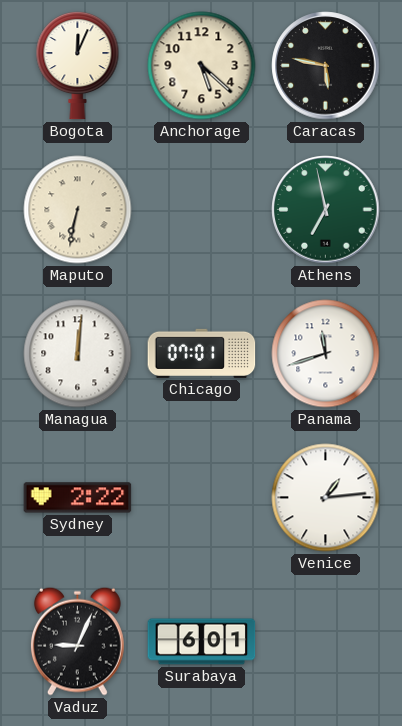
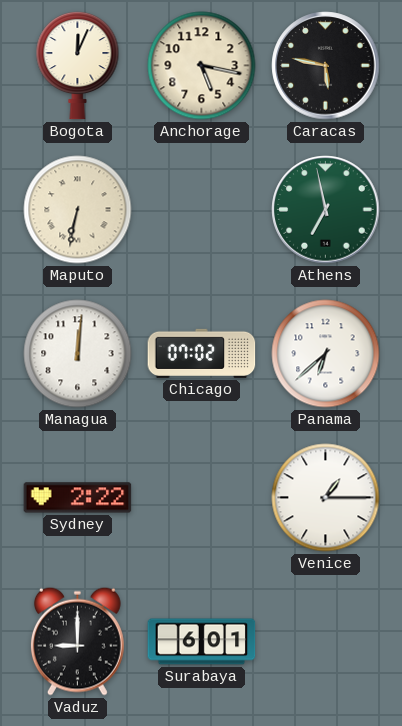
Anchorage: 5:22 -> 5:17
Chicago: 07:01 -> 07:02
Panama: 11:42 -> 6:38
Venice: 1:14 -> 1:15
Vaduz: 9:04 -> 9:00
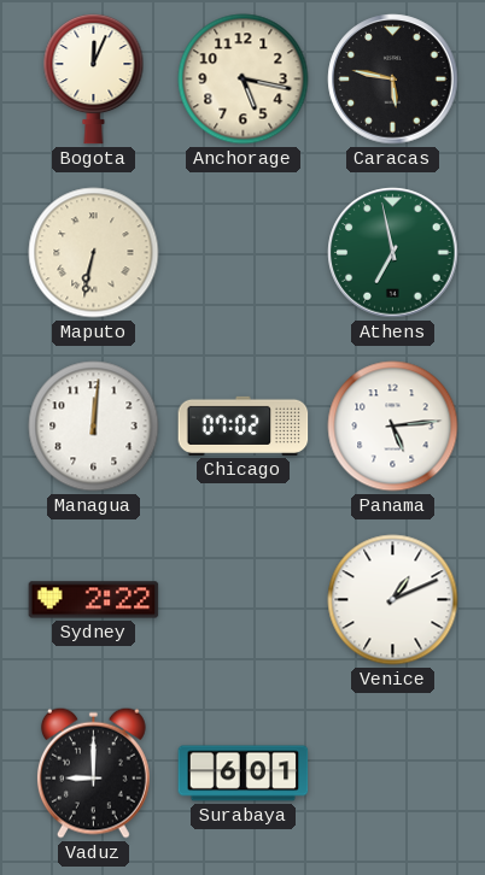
Panama: 6:38 -> 5:14
Venice: 1:15 -> 1:11
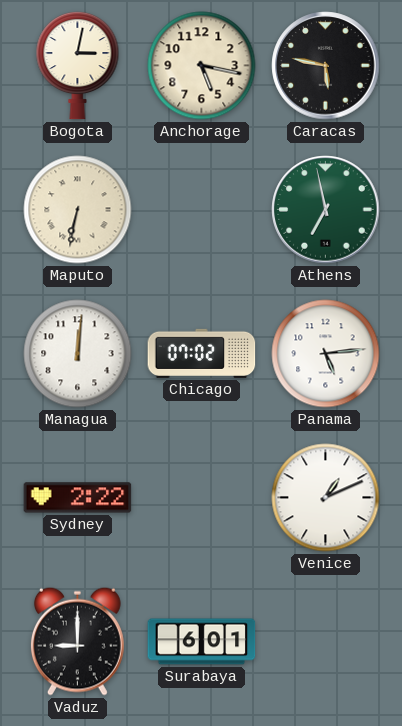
Bogota: 12:04 -> 3:02
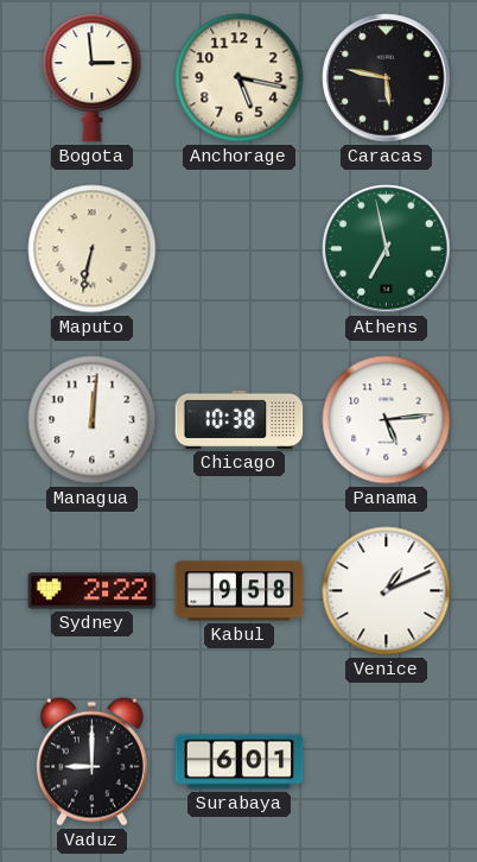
Bogota: 3:02 -> 2:59
Chicago: 07:02 -> 10:38
Kabul: none -> 9:58
